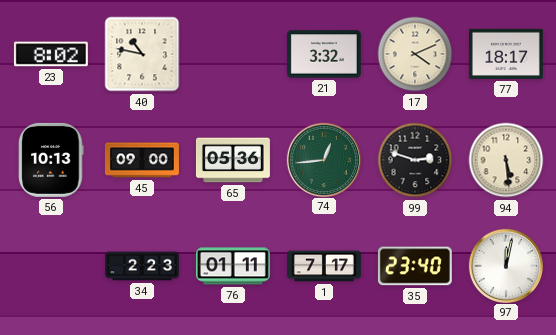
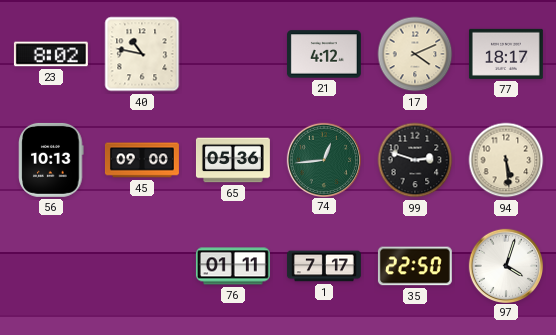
21: 3:32 -> 4:12
34: 2:23 -> none
35: 23:40 -> 22:50
97: 12:02 -> 4:03
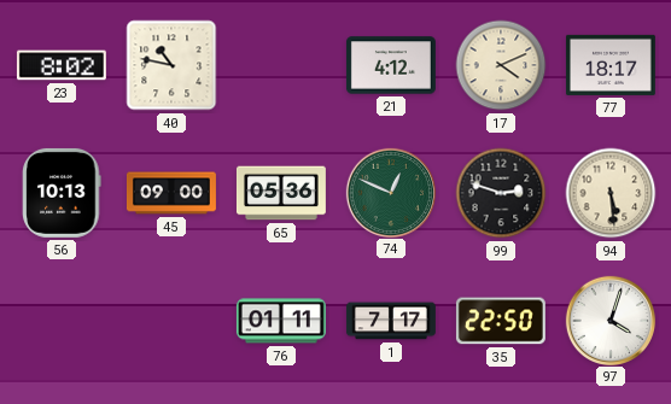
74: 12:44 -> 12:49
